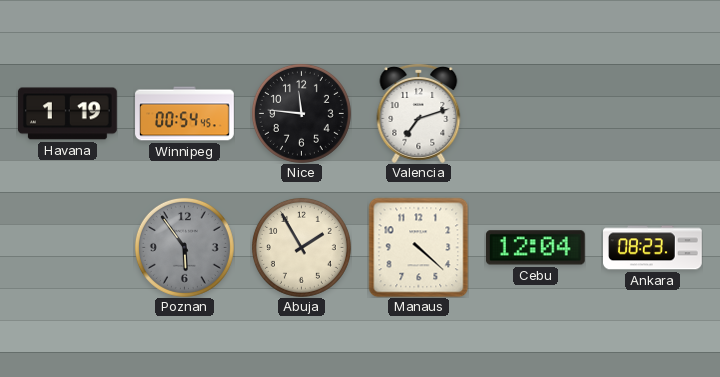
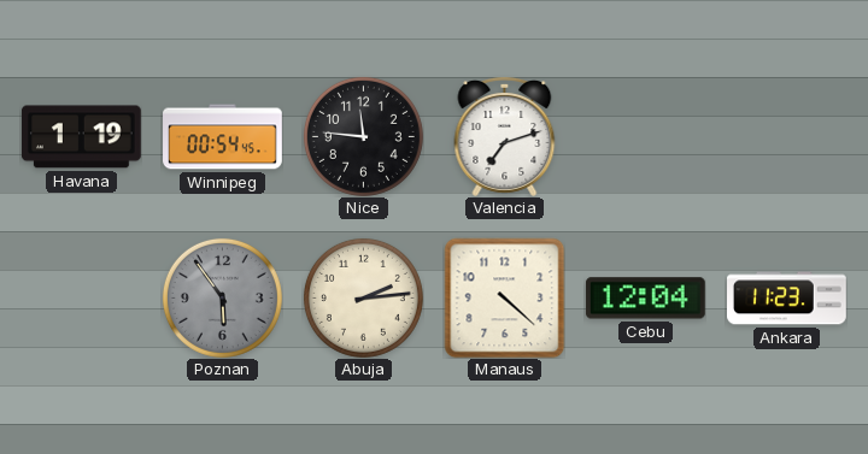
Abuja: 1:55 -> 2:14
Ankara: 08:23 -> 11:23
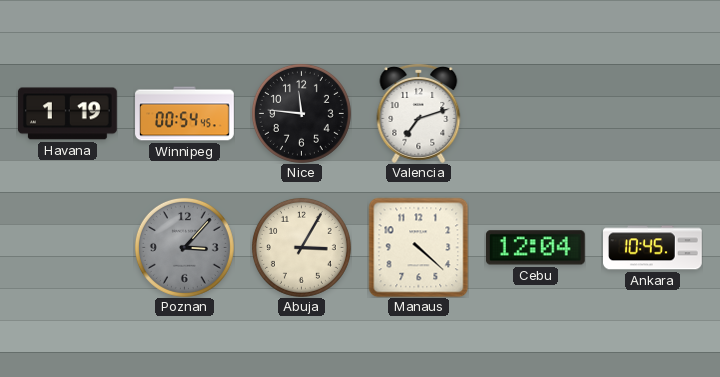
Poznan: 5:54 -> 3:07
Abuja: 2:14 -> 3:05
Ankara: 11:23 -> 10:45
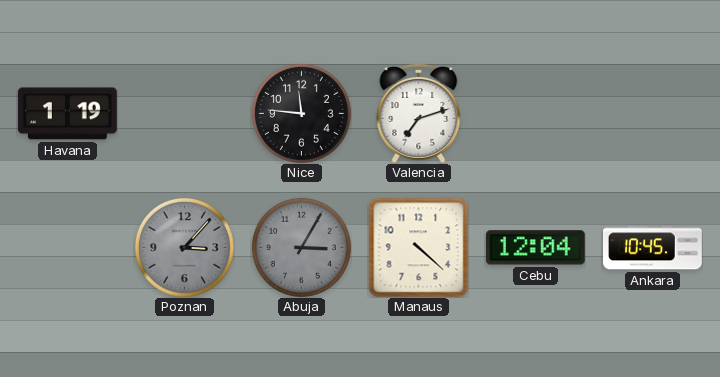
Winnipeg: 00:54 -> none
Abuja dial: cream -> grey
